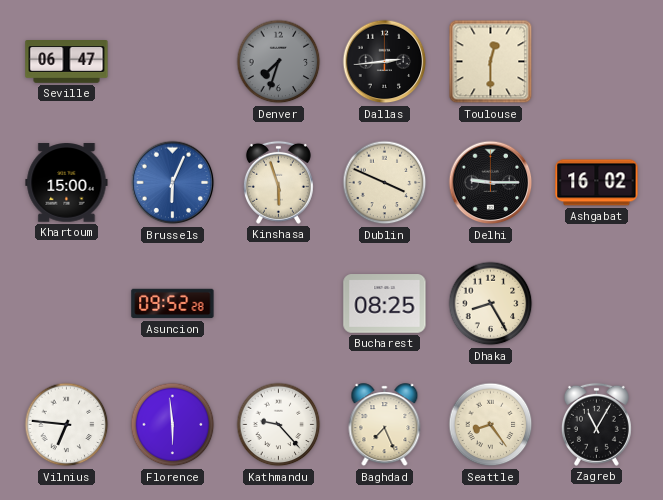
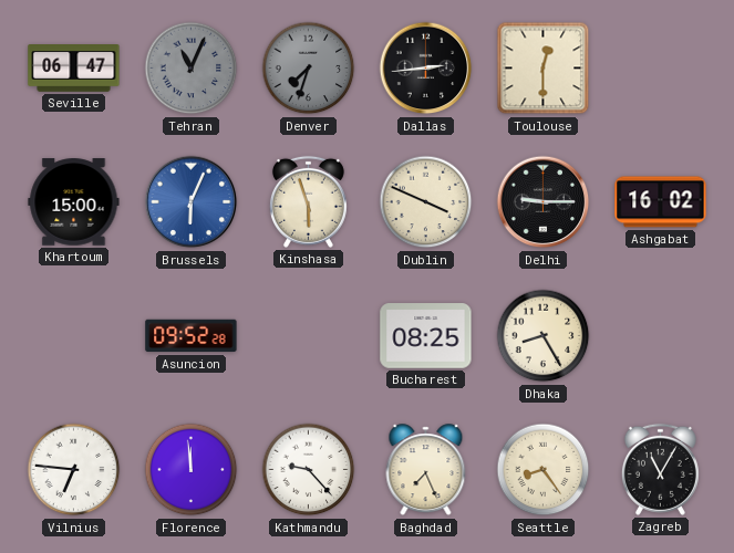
Tehran: none -> 11:04
Florence: 5:59 -> 11:59
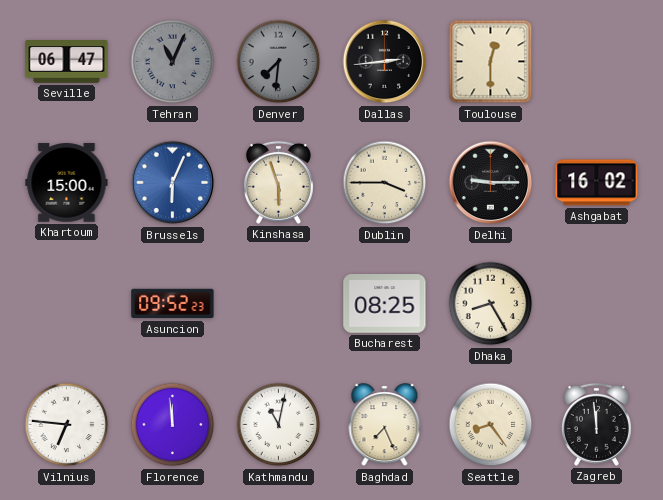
Denver: 7:33 -> 7:31
Dublin: 3:49 -> 3:45
Asuncion: 09:52:28 -> 09:52:23
Kathmandu: 9:23 -> 11:02
Zagreb: 11:05 -> 11:59
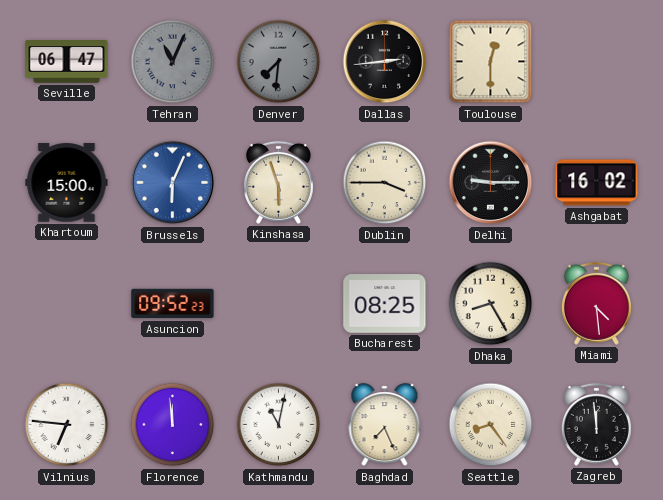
Miami: none -> 4:29
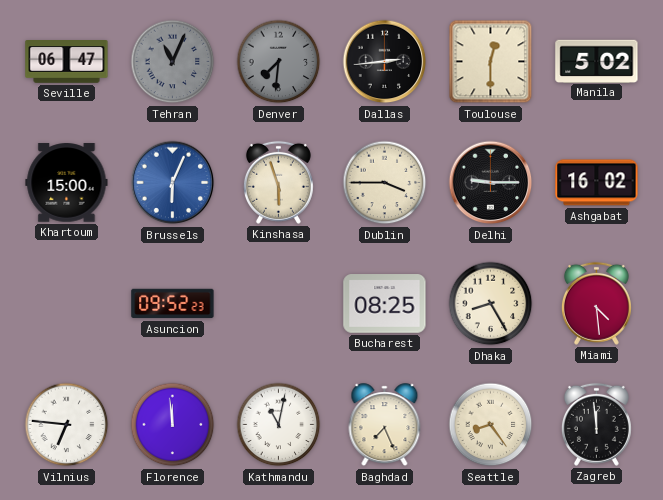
Manila: none -> 5:02
